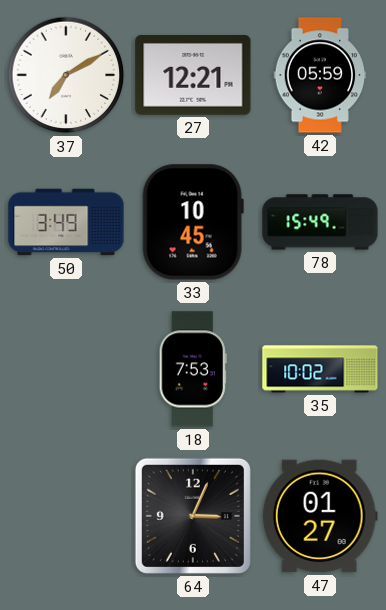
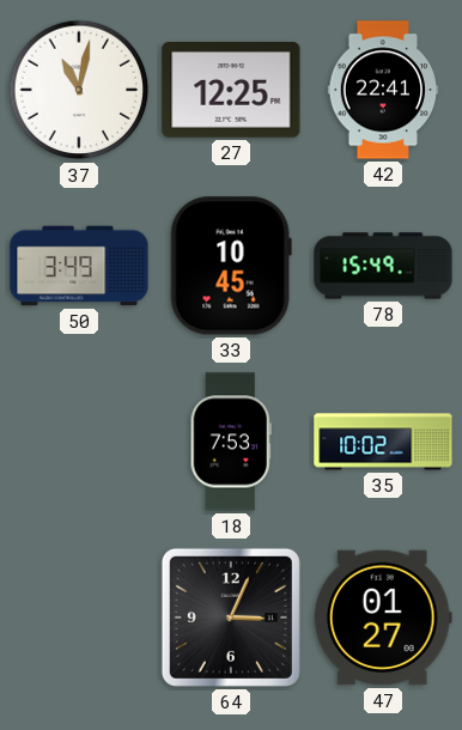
37: 7:10 -> 11:02
27: 12:21 -> 12:25
42: 05:59 -> 22:41
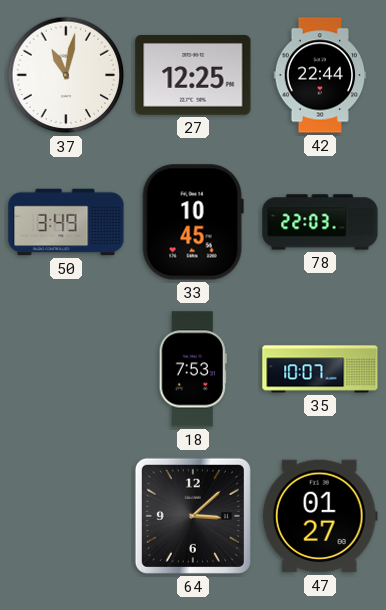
42: 22:41 -> 22:44
78: 15:49 -> 22:03
35: 10:02 -> 10:07
64: 3:04 -> 3:08
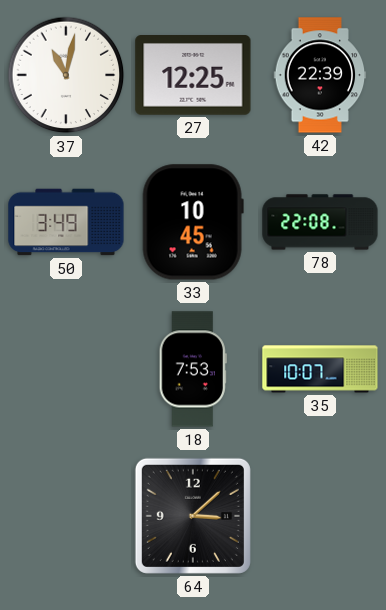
42: 22:44 -> 22:39
78: 22:03 -> 22:08
47: 01:27 -> none
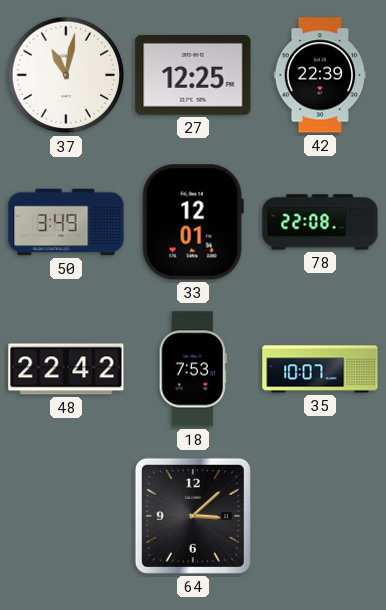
33: 10:45 -> 12:01
48: none -> 22:42
